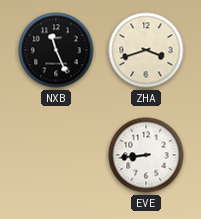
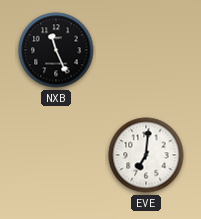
ZHA: 3:42 -> none
EVE: 8:44 -> 7:01
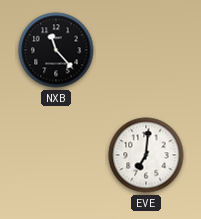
NXB: 11:26 -> 11:23
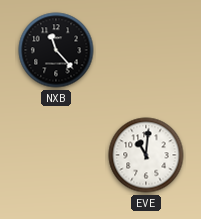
EVE: 7:01 -> 11:01
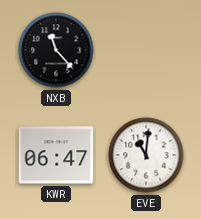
KWR: none -> 06:47
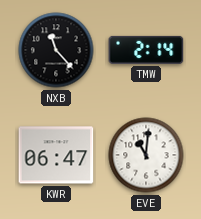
TMW: none -> 2:14
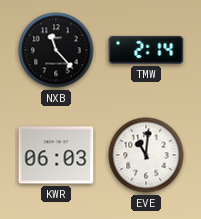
KWR: 06:47 -> 06:03
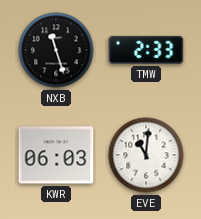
NXB: 11:23 -> 11:27
TMW: 2:14 -> 2:33
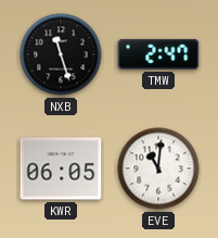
TMW: 2:33 -> 2:47
KWR: 06:03 -> 06:05
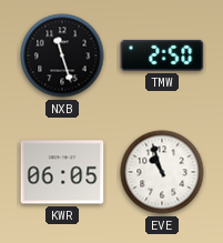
TMW: 2:47 -> 2:50
EVE: 11:01 -> 10:57
